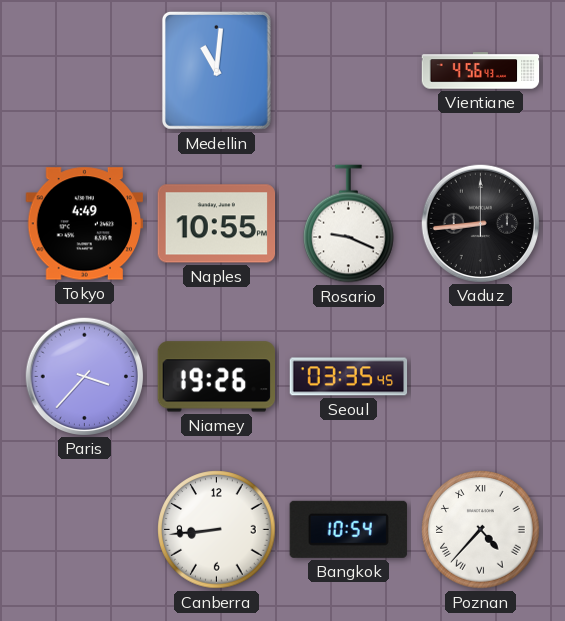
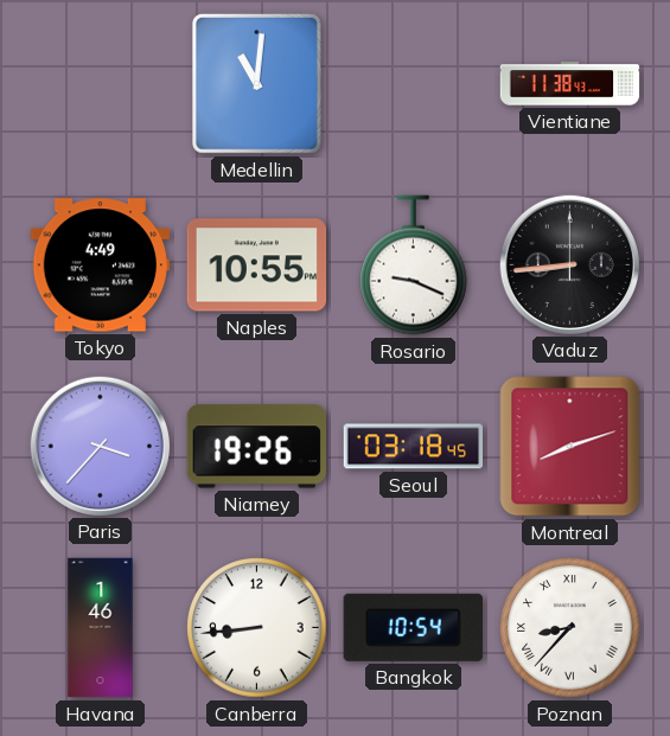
Vientiane: 4:56 -> 11:38
Seoul: 03:35 -> 03:18
Montreal: none -> 8:12
Havana: none -> 1:46
Poznan: 4:37 -> 8:37
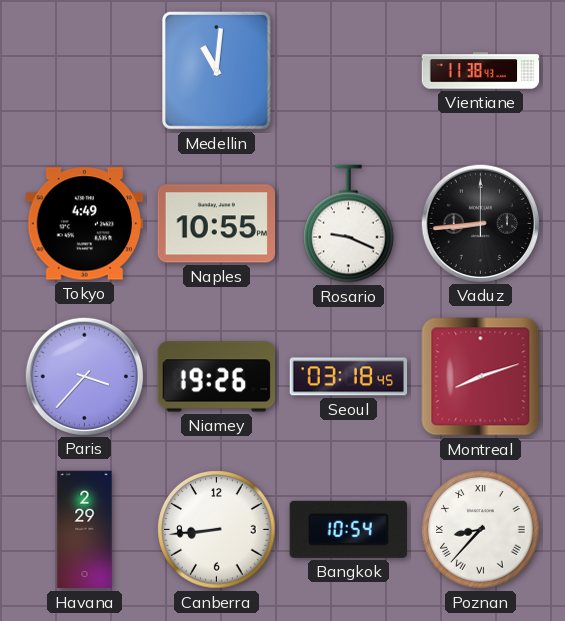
Havana: 1:46 -> 2:29
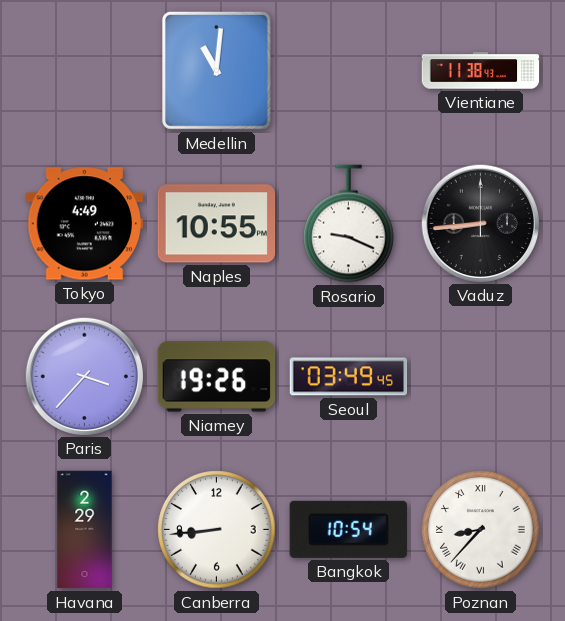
Seoul: 03:18 -> 03:49
Montreal: 8:12 -> none
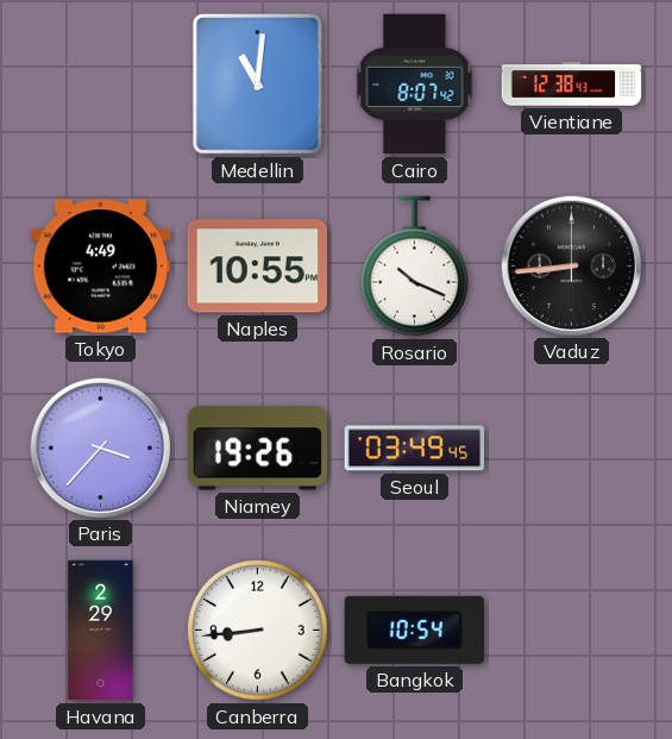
Cairo: none -> 8:07
Vientiane: 11:38 -> 12:38
Rosario: 9:19 -> 10:19
Poznan: 8:37 -> none
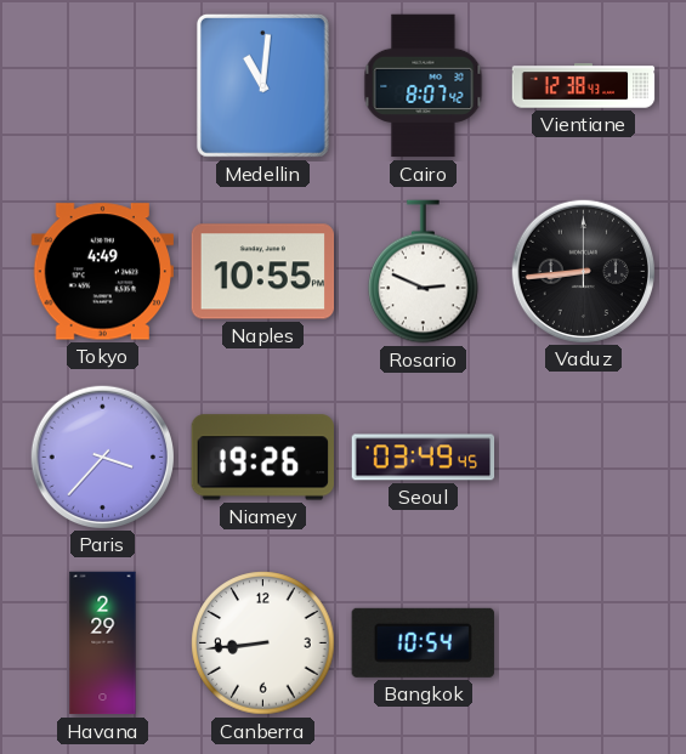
Rosario: 10:19 -> 2:49
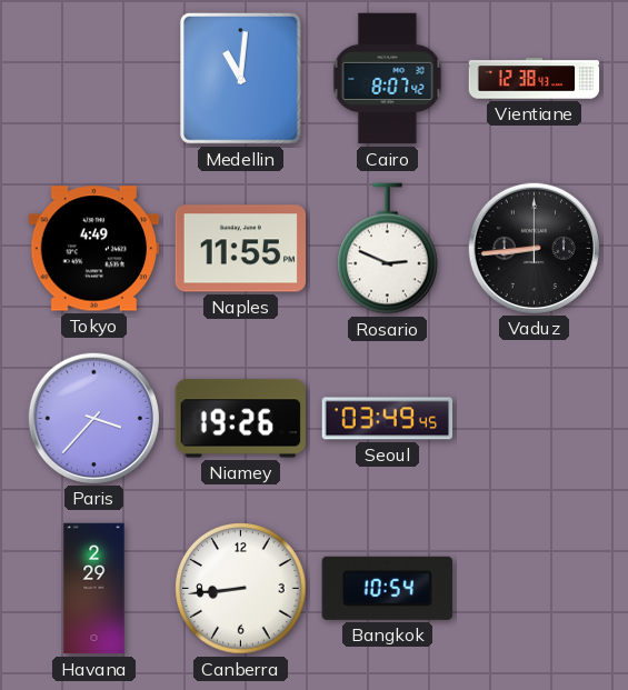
Naples: 10:55 -> 11:55
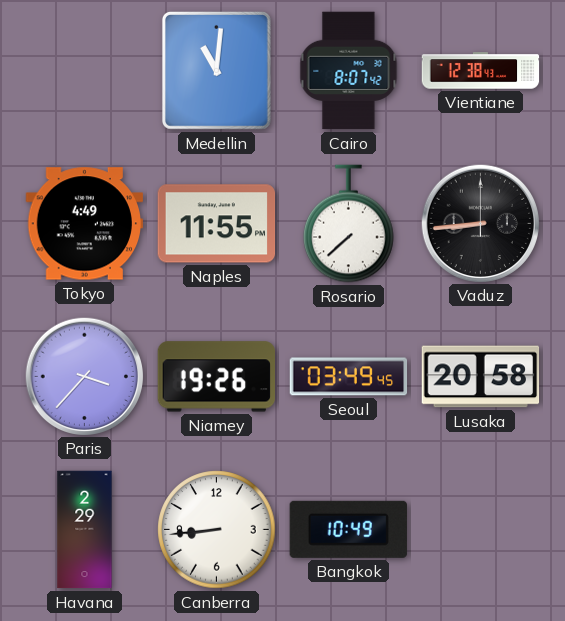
Rosario: 2:49 -> 7:38
Lusaka: none -> 20:58
Bangkok: 10:54 -> 10:49
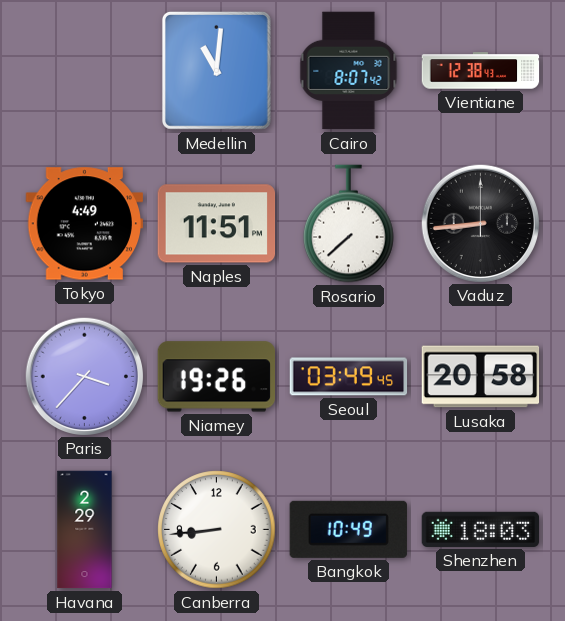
Naples: 11:55 -> 11:51
Shenzhen: none -> 18:03
